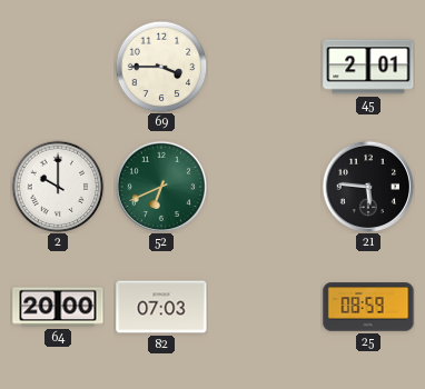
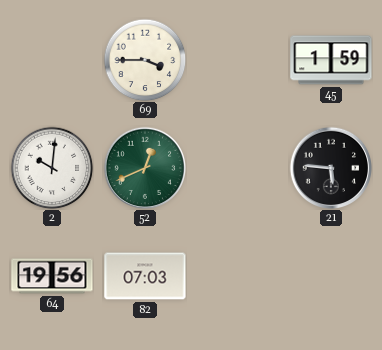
45: 2:01 -> 1:59
2: 10:00 -> 10:01
52: 6:41 -> 12:41
64: 20:00 -> 19:56
25: 08:59 -> none
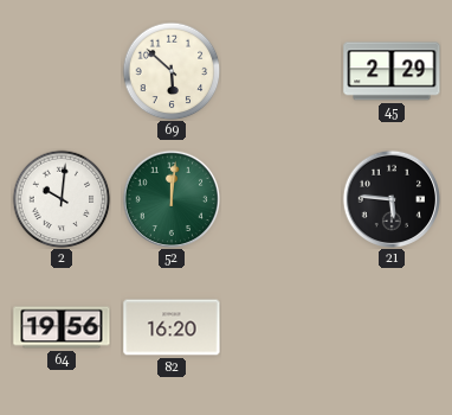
69: 3:45 -> 5:52
45: 1:59 -> 2:29
52: 12:41 -> 12:01
82: 07:03 -> 16:20
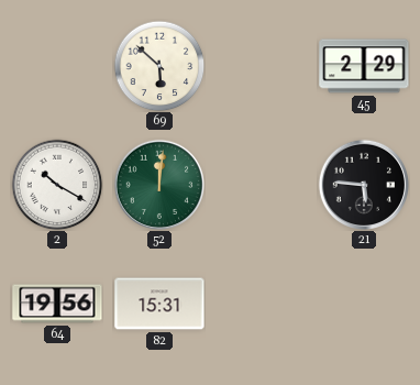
2: 10:01 -> 10:20
82: 16:20 -> 15:31
